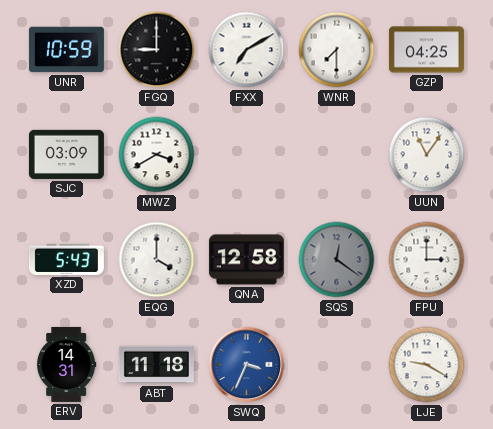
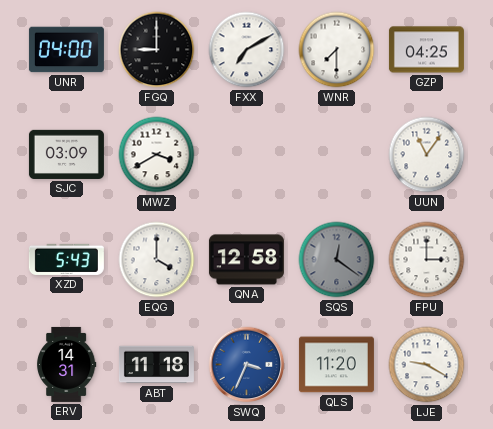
UNR: 10:59 -> 04:00
QLS: none -> 11:20
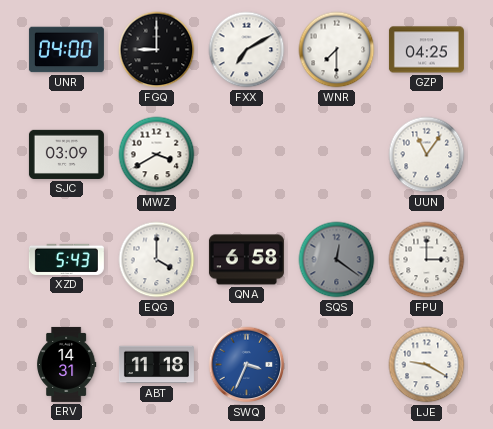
QNA: 12:58 -> 6:58
QLS: 11:20 -> none
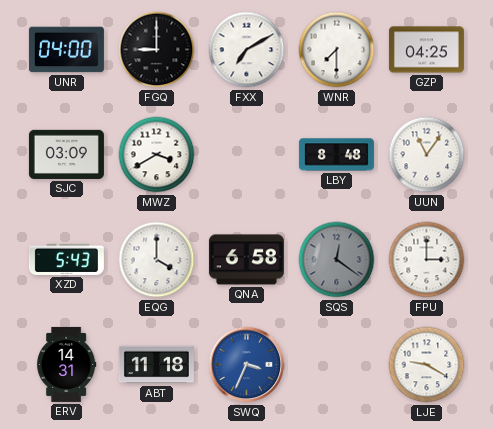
LBY: none -> 8:48
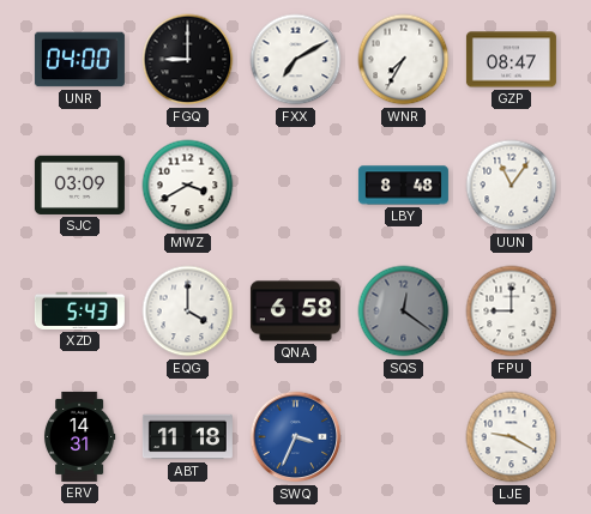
WNR: 7:30 -> 7:35
GZP: 04:25 -> 08:47
FPU: 3:00 -> 9:00
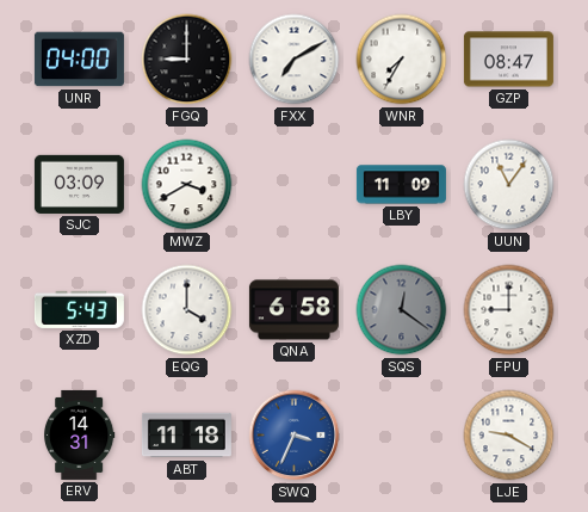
LBY: 8:48 -> 11:09
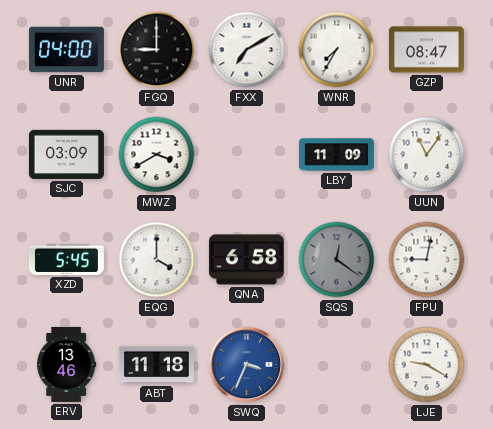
XZD: 5:43 -> 5:45
FPU: 9:00 -> 9:02
ERV: 14:31 -> 13:46
